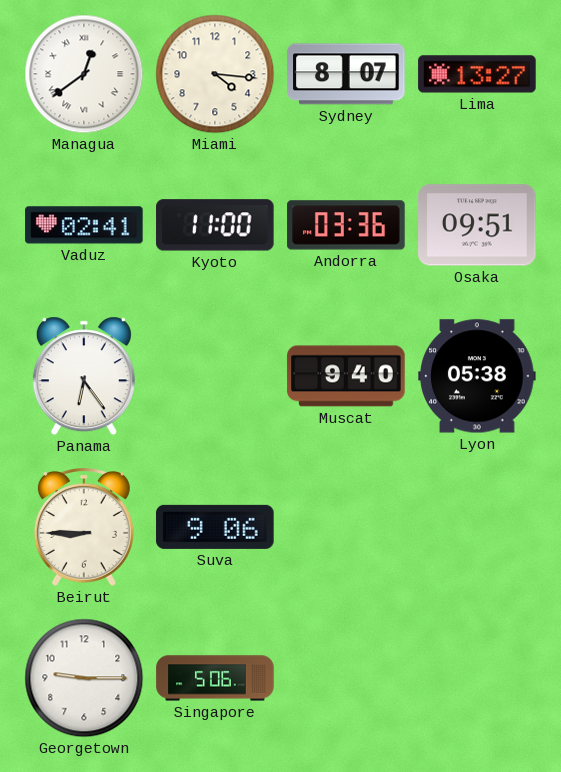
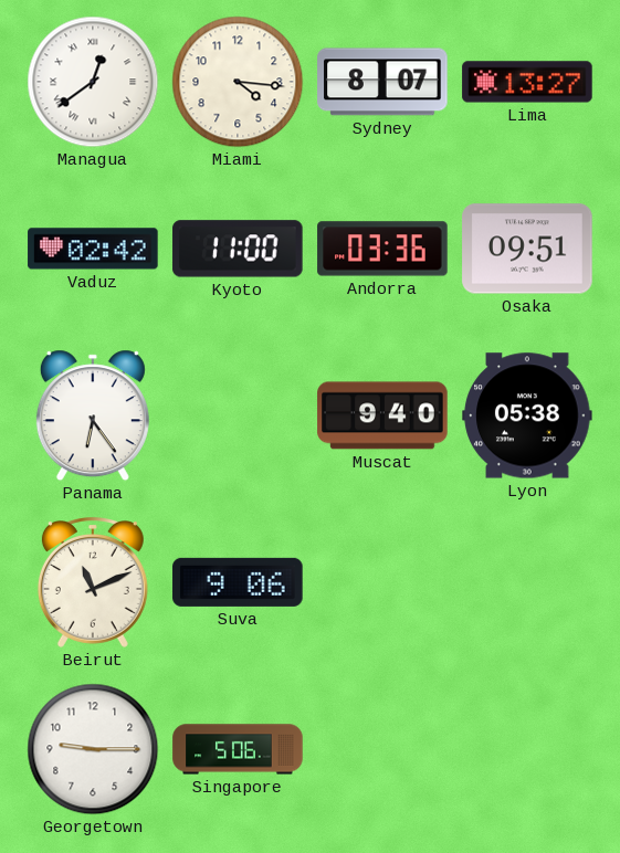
Vaduz: 02:41 -> 02:42
Beirut: 8:45 -> 11:11
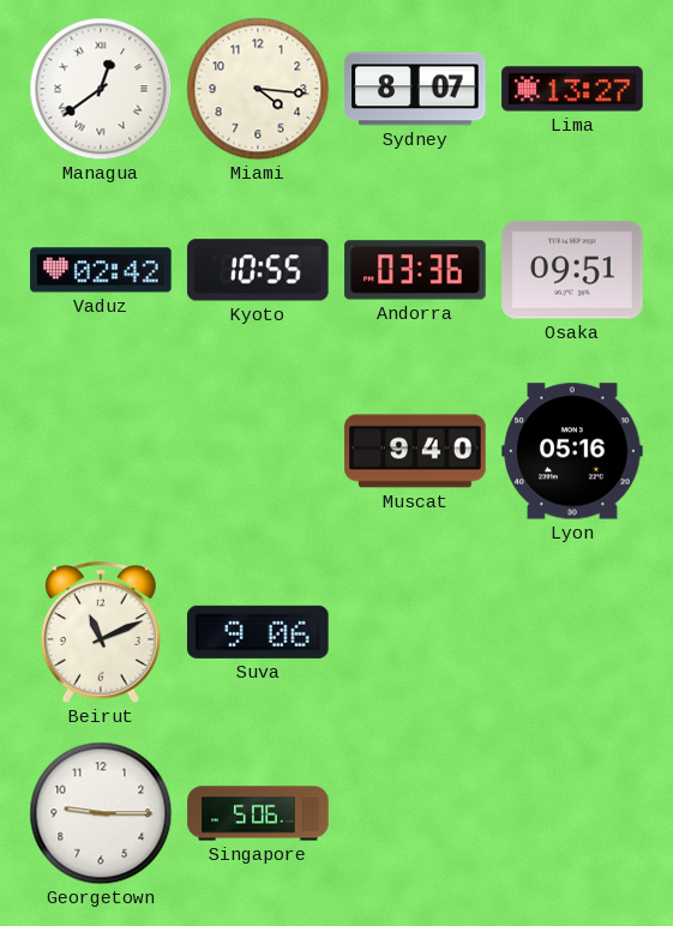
Kyoto: 11:00 -> 10:55
Panama: 6:24 -> none
Lyon: 05:38 -> 05:16
